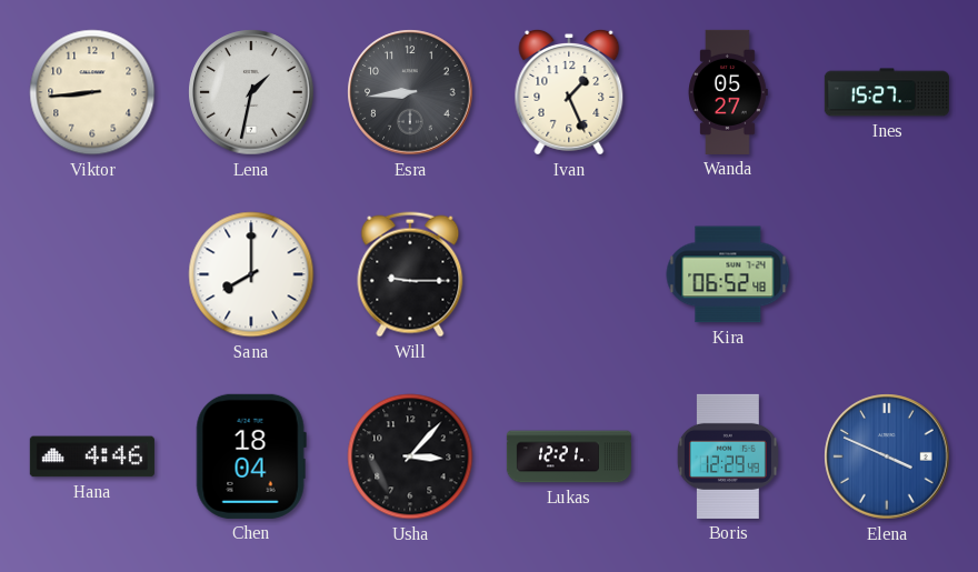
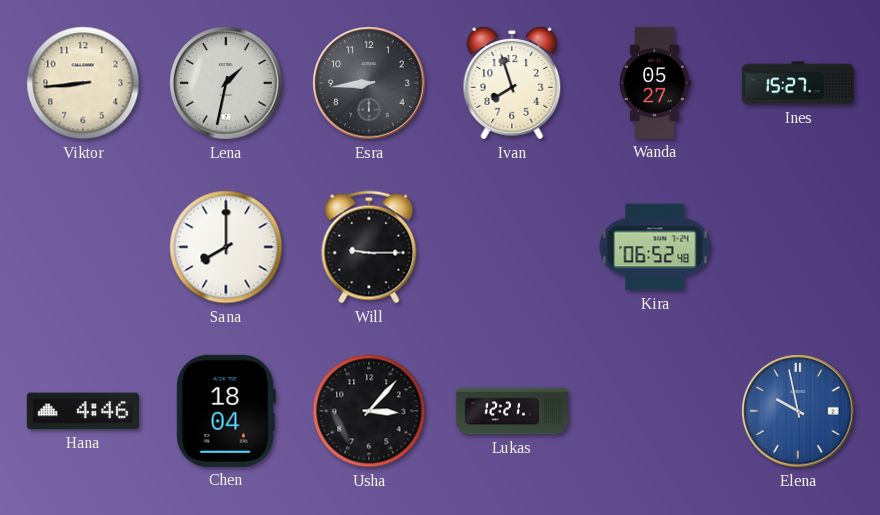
Ivan: 1:26 -> 7:57
Boris: 12:29 -> none
Elena: 3:49 -> 9:58
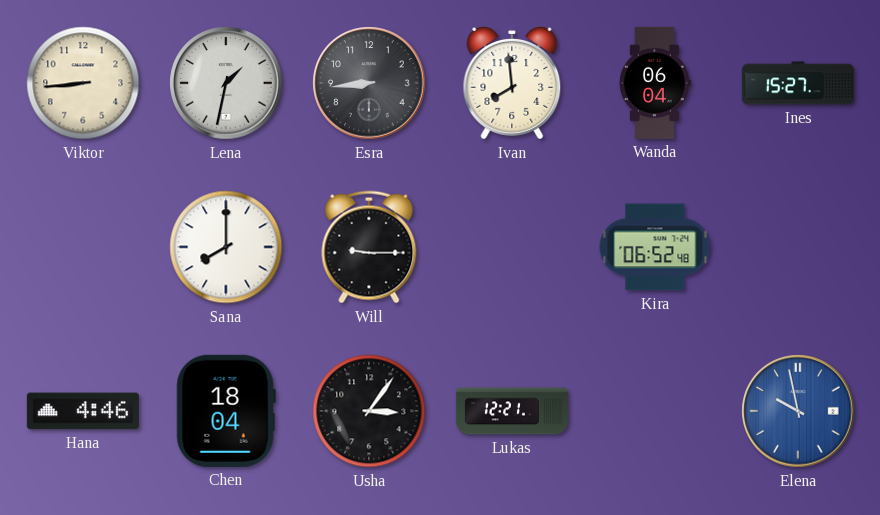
Ivan: 7:57 -> 7:59
Wanda: 05:27 -> 06:04
Usha: 3:07 -> 3:06
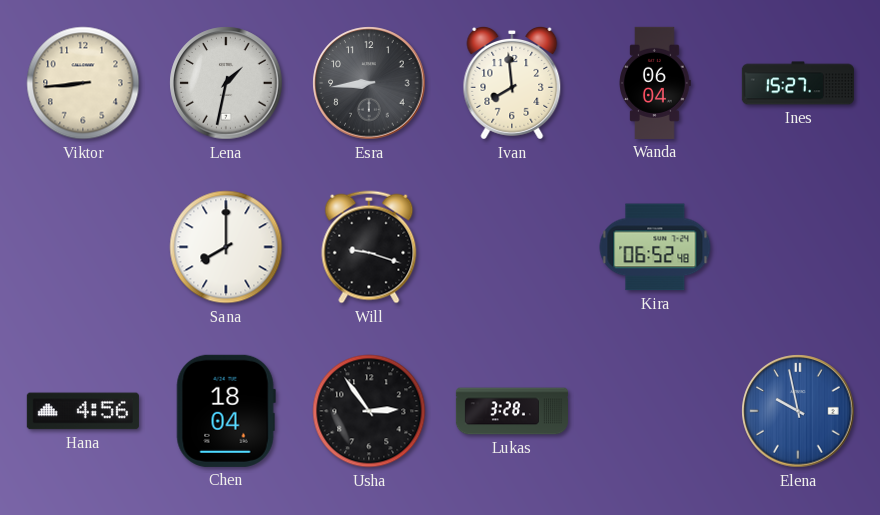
Will: 9:15 -> 9:18
Hana: 4:46 -> 4:56
Usha: 3:06 -> 2:54
Lukas: 12:21 -> 3:28
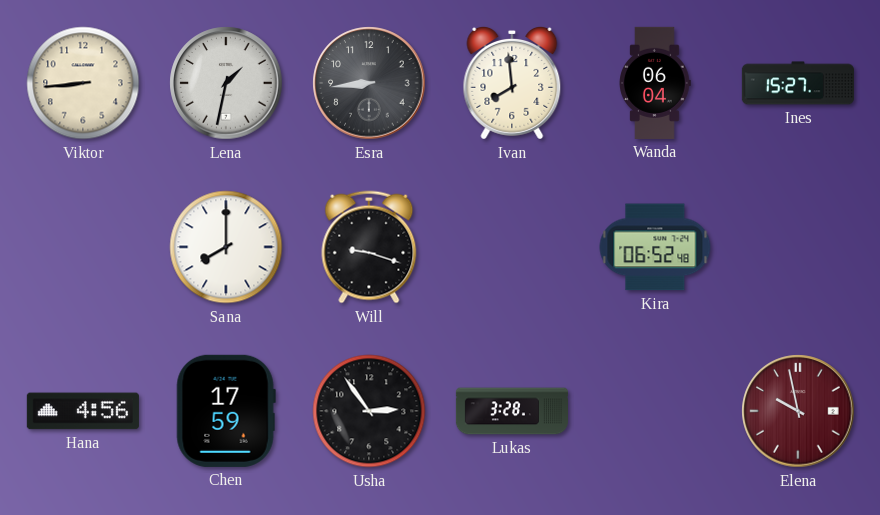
Chen: 18:04 -> 17:59
Elena dial: blue -> burgundy
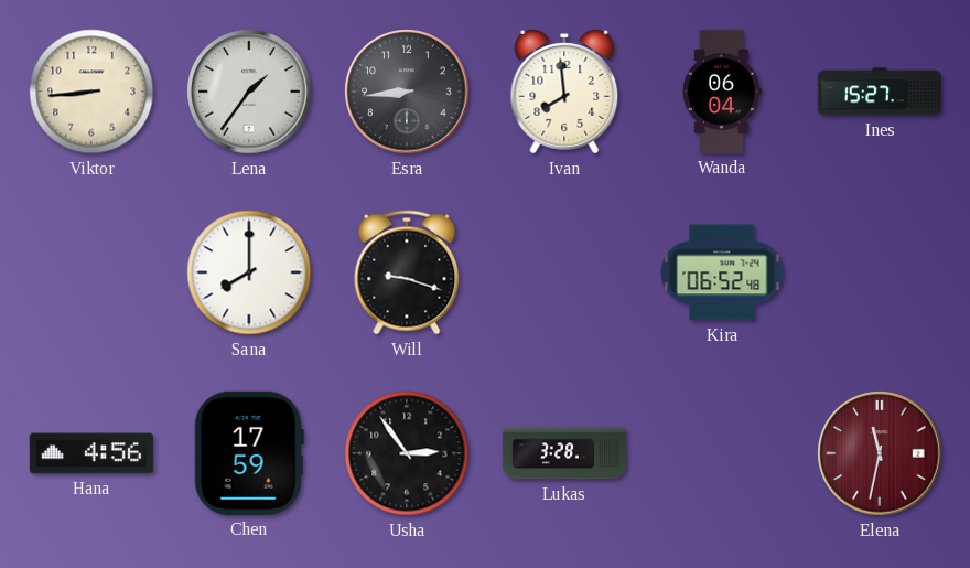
Lena: 1:32 -> 1:36
Elena: 9:58 -> 11:32
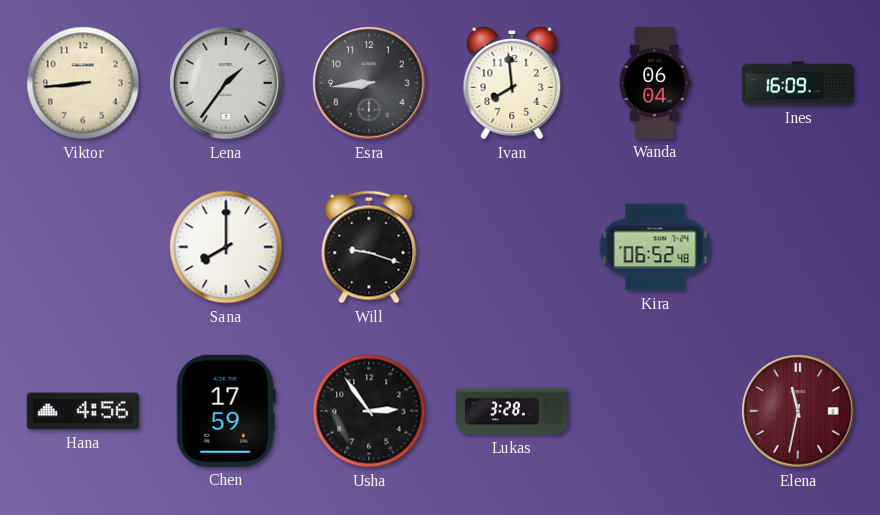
Ines: 15:27 -> 16:09
